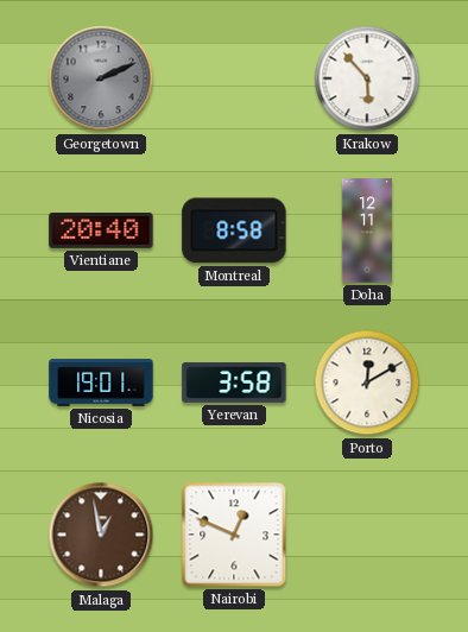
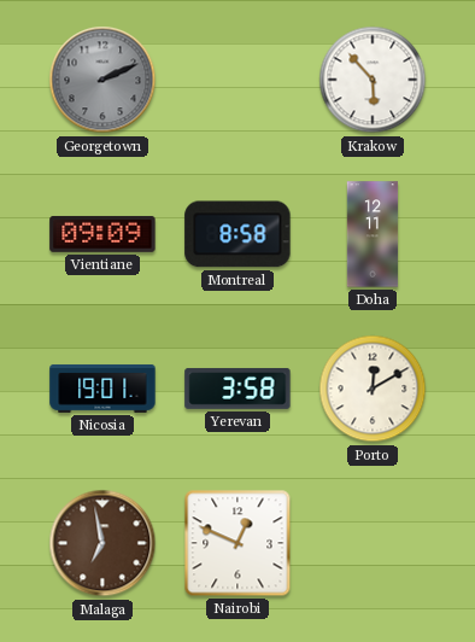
Vientiane: 20:40 -> 09:09
Malaga: 12:58 -> 6:58
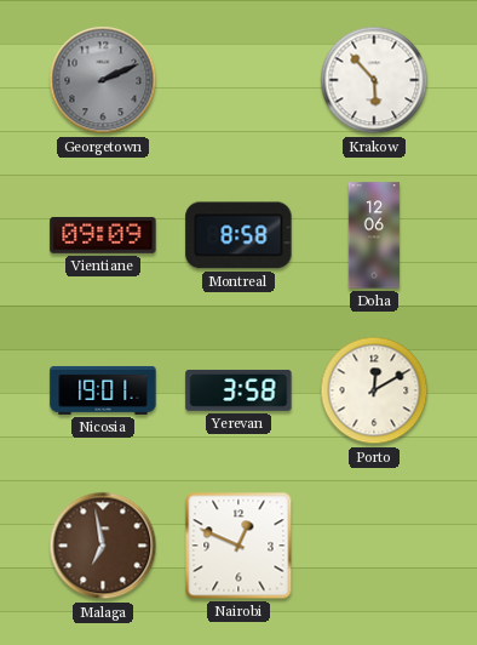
Doha: 12:11 -> 12:06
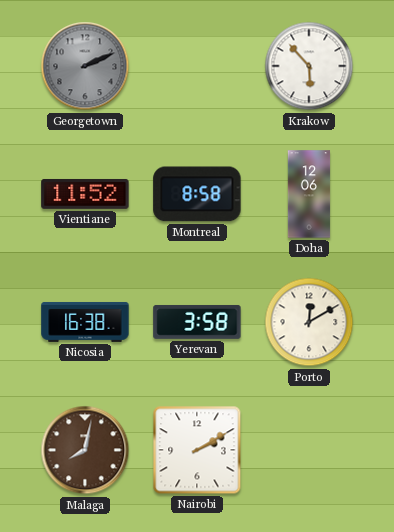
Vientiane: 09:09 -> 11:52
Nicosia: 19:01 -> 16:38
Malaga: 6:58 -> 8:02
Nairobi: 12:49 -> 2:10
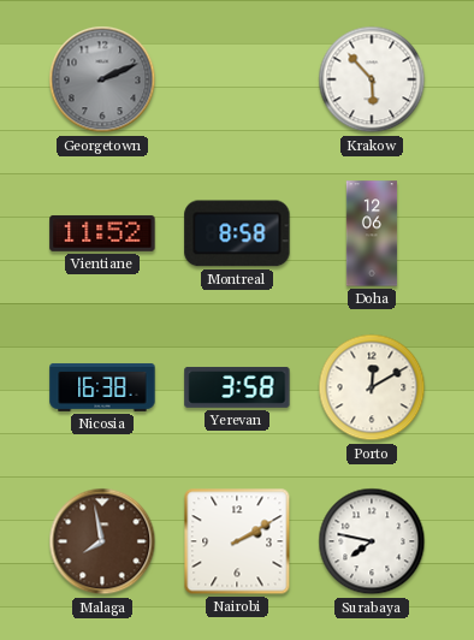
Malaga: 8:02 -> 7:58
Surabaya: none -> 7:47
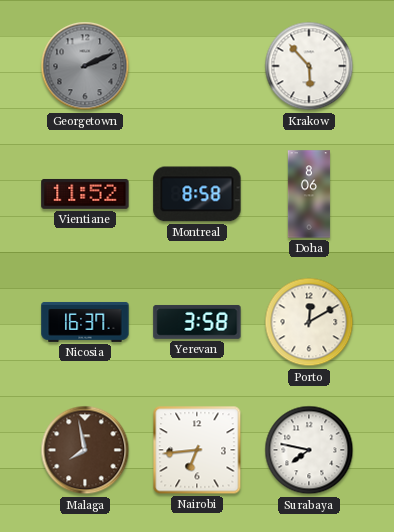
Doha: 12:06 -> 8:06
Nicosia: 16:38 -> 16:37
Nairobi: 2:10 -> 6:44
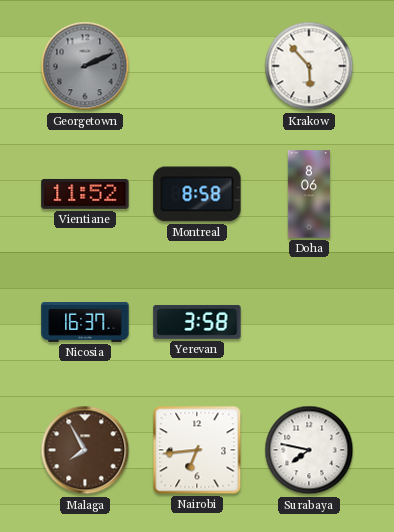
Porto: 12:10 -> none
Malaga: 7:58 -> 7:55
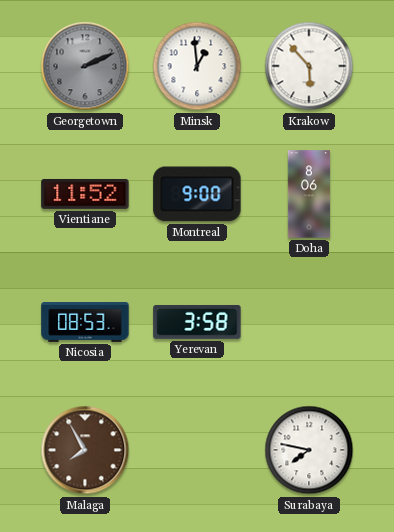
Minsk: none -> 12:59
Montreal: 8:58 -> 9:00
Nicosia: 16:37 -> 08:53
Nairobi: 6:44 -> none
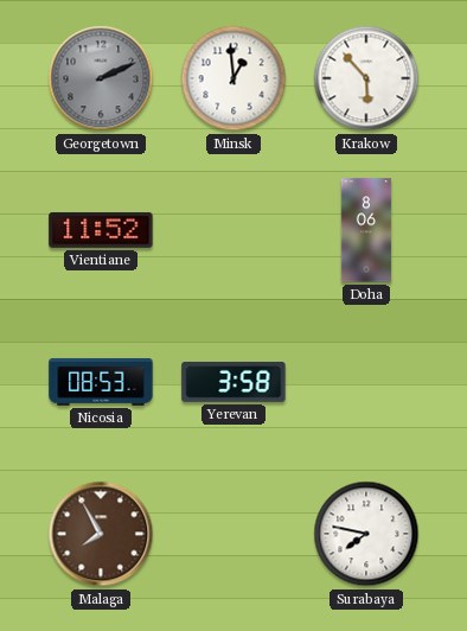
Montreal: 9:00 -> none
